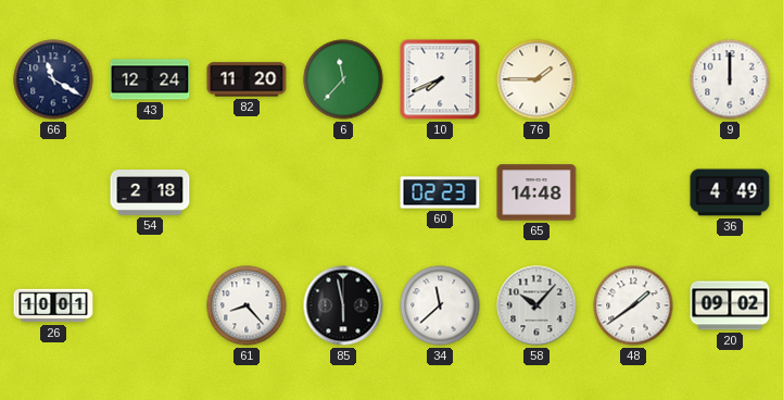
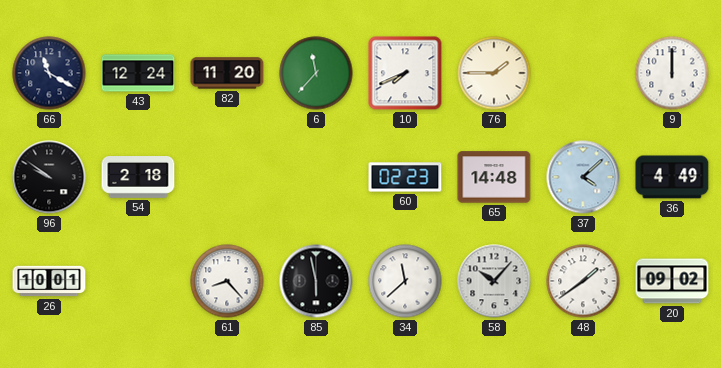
96: none -> 9:51
37: none -> 4:08
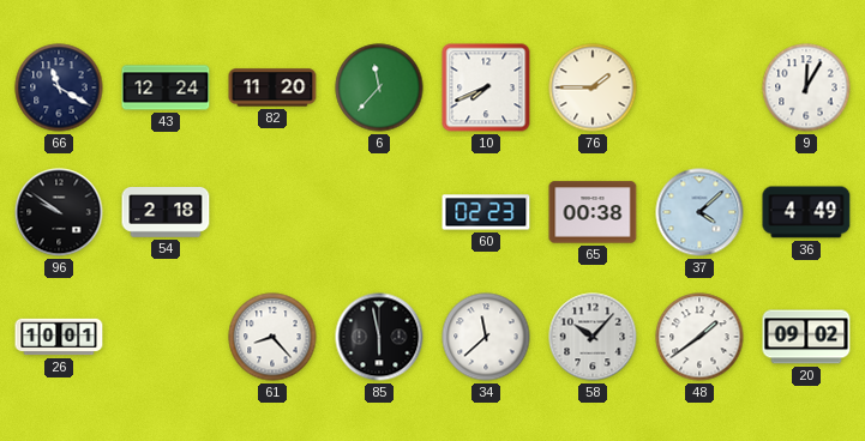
9: 12:00 -> 12:05
65: 14:48 -> 00:38
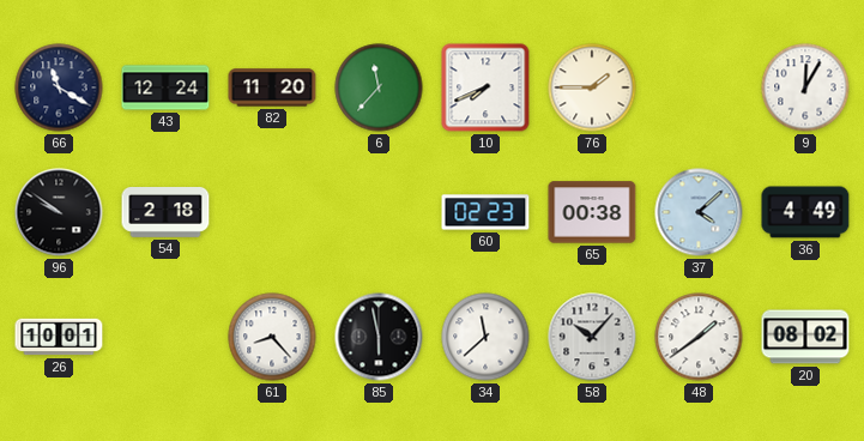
20: 09:02 -> 08:02
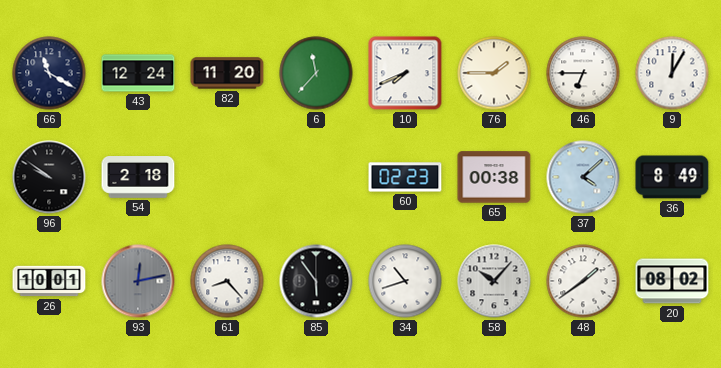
46: none -> 6:45
36: 4:49 -> 8:49
93: none -> 12:13
85: 5:58 -> 5:54
34: 11:38 -> 10:42
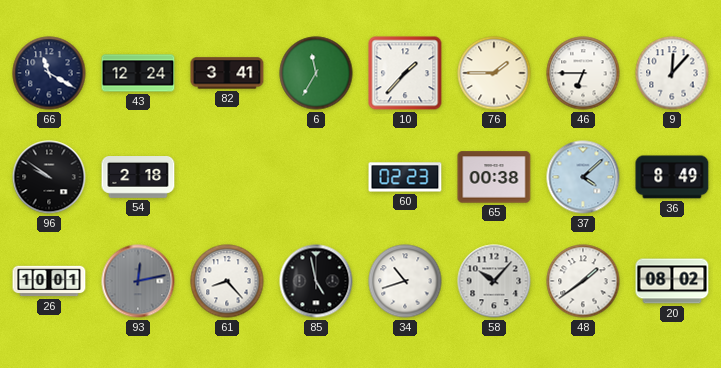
82: 11:20 -> 3:41
6: 11:37 -> 11:35
10: 7:41 -> 1:37
9: 12:05 -> 12:07
85: 5:54 -> 4:58
